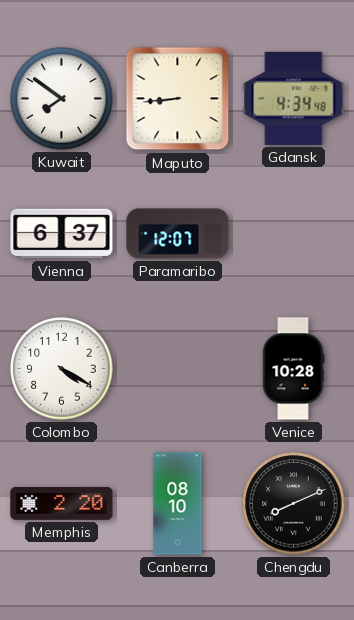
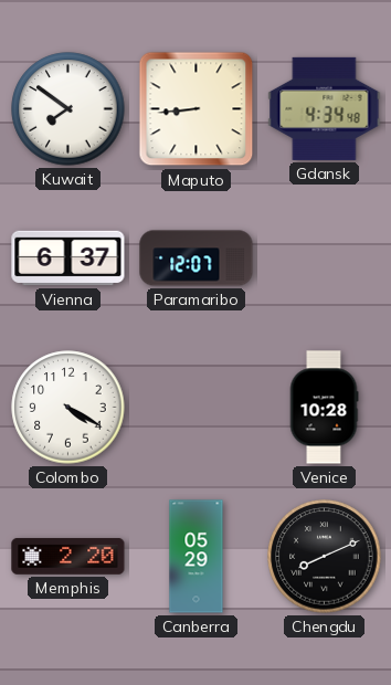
Canberra: 08:10 -> 05:29
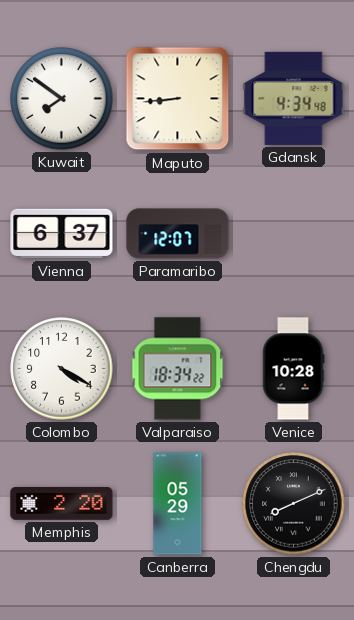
Valparaiso: none -> 18:34
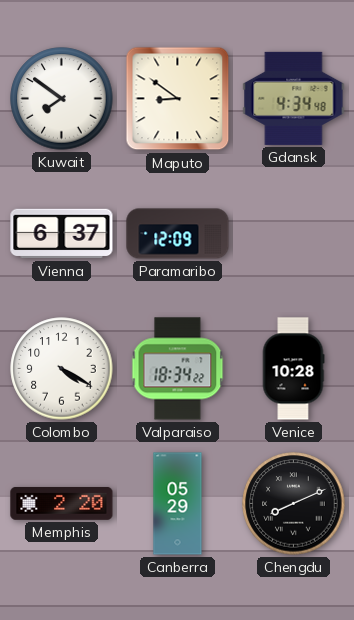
Maputo: 8:44 -> 8:51
Paramaribo: 12:07 -> 12:09
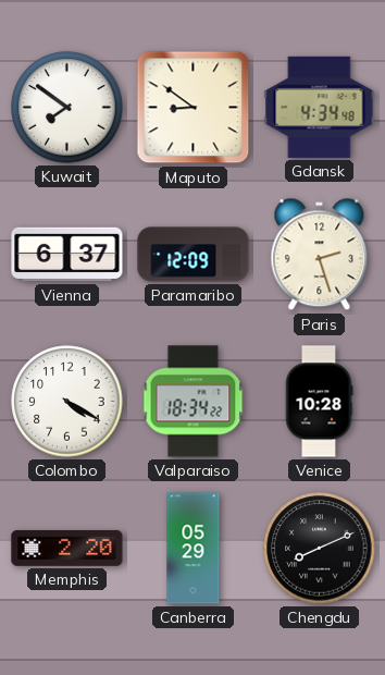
Paris: none -> 2:27
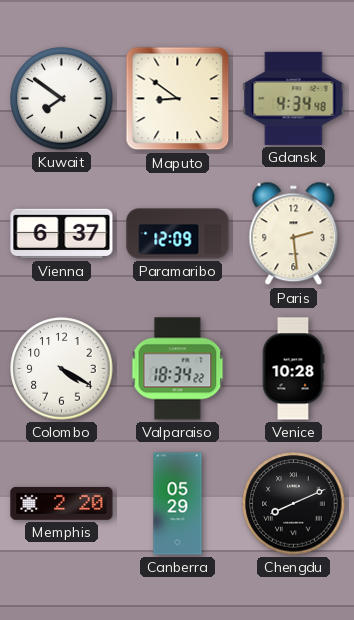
Paris: 2:27 -> 2:29
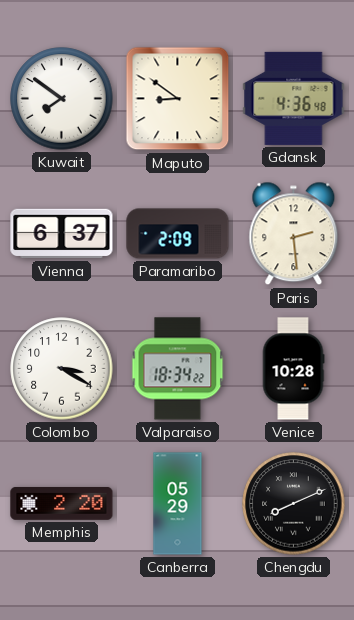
Gdansk: 4:34 -> 4:36
Paramaribo: 12:09 -> 2:09
Colombo: 4:20 -> 3:20
